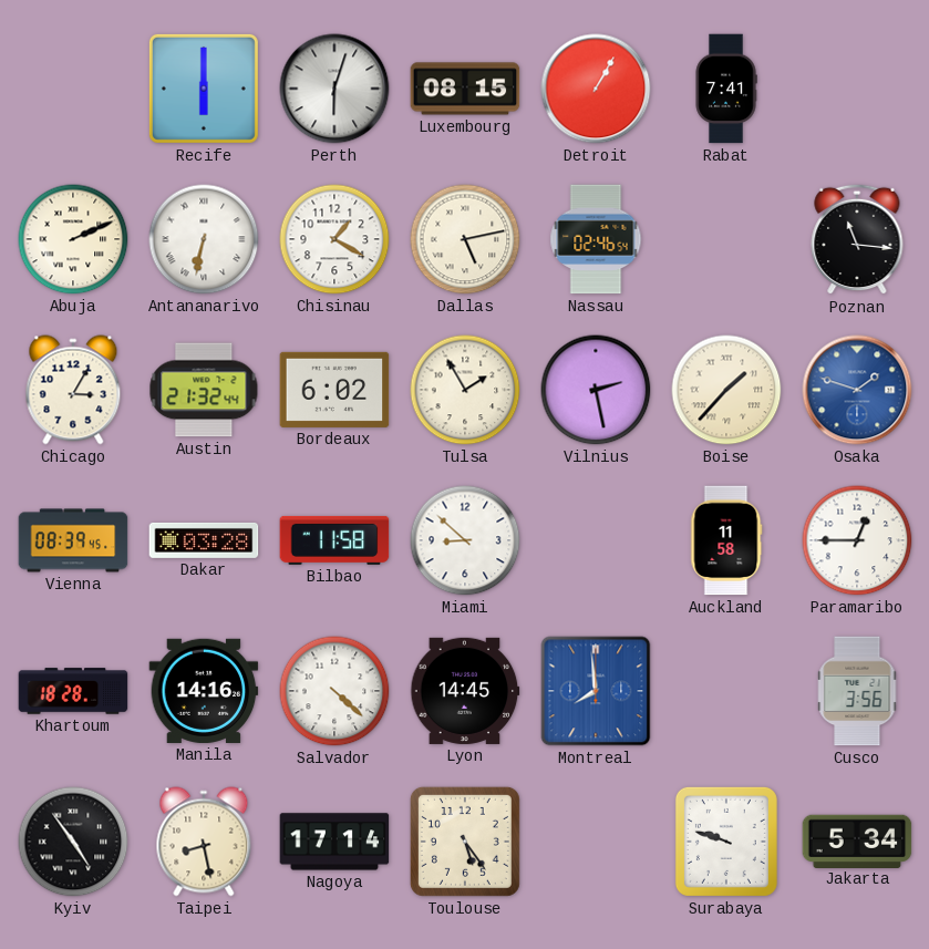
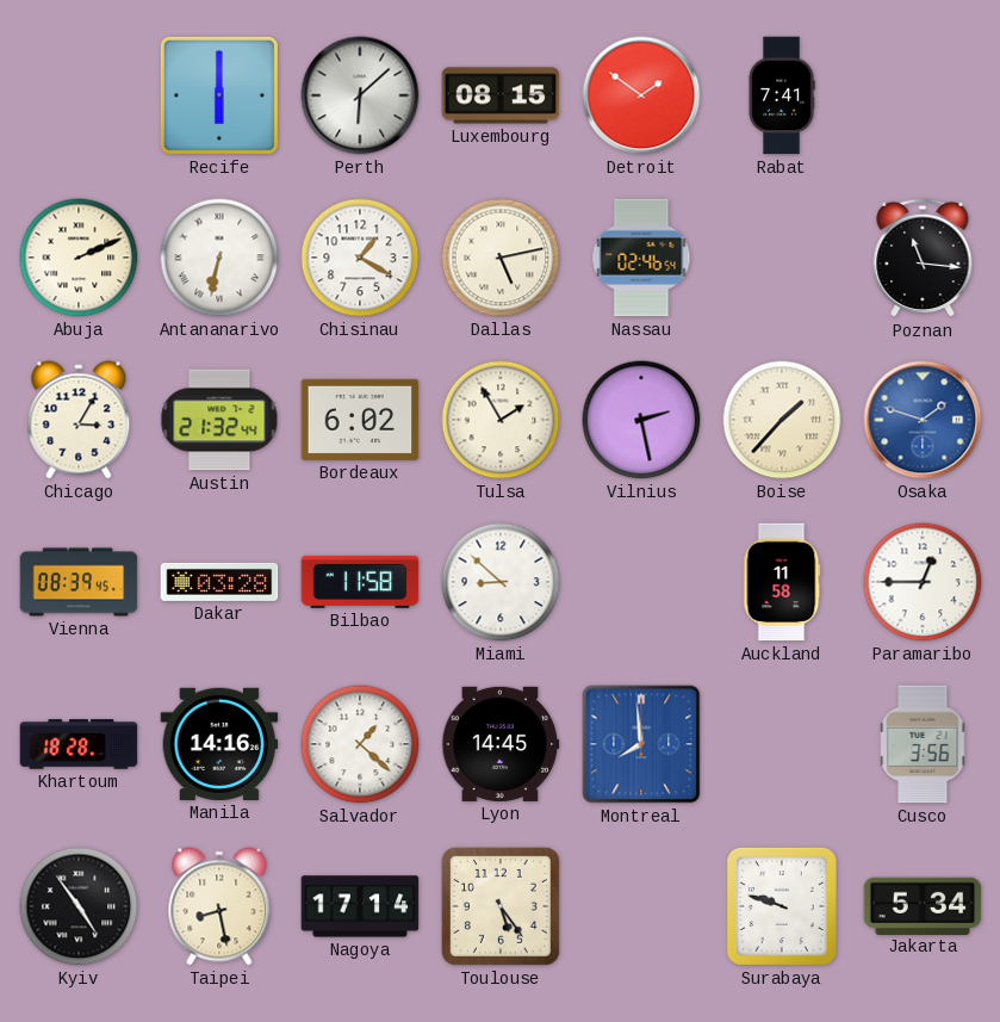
Perth: 6:03 -> 6:08
Detroit: 1:05 -> 1:51
Salvador: 4:22 -> 1:22
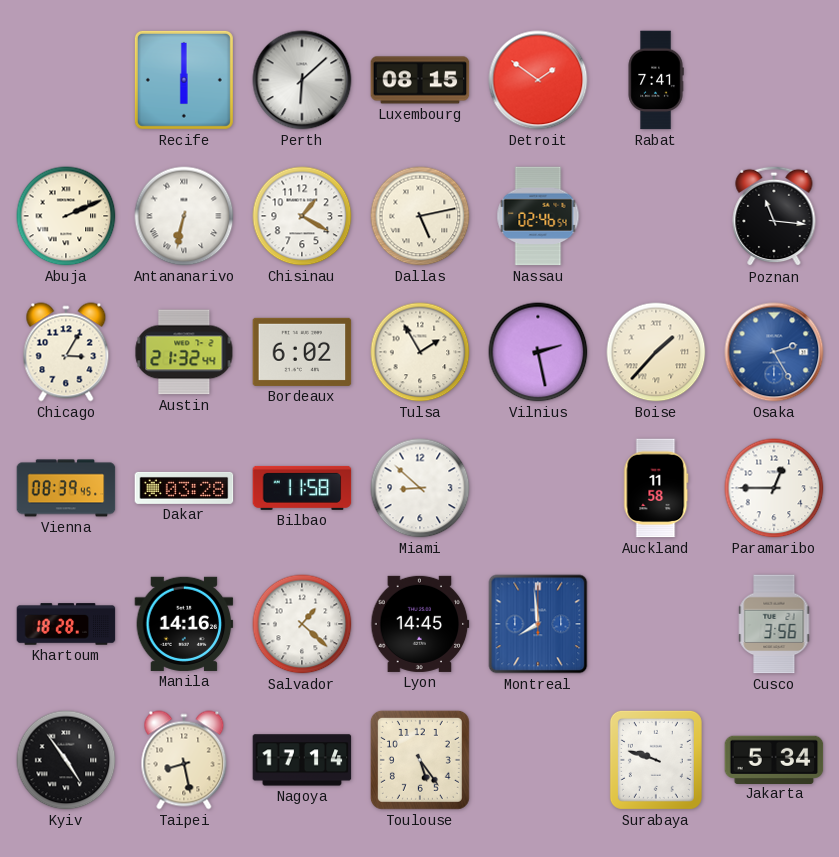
Osaka: 1:48 -> 2:25
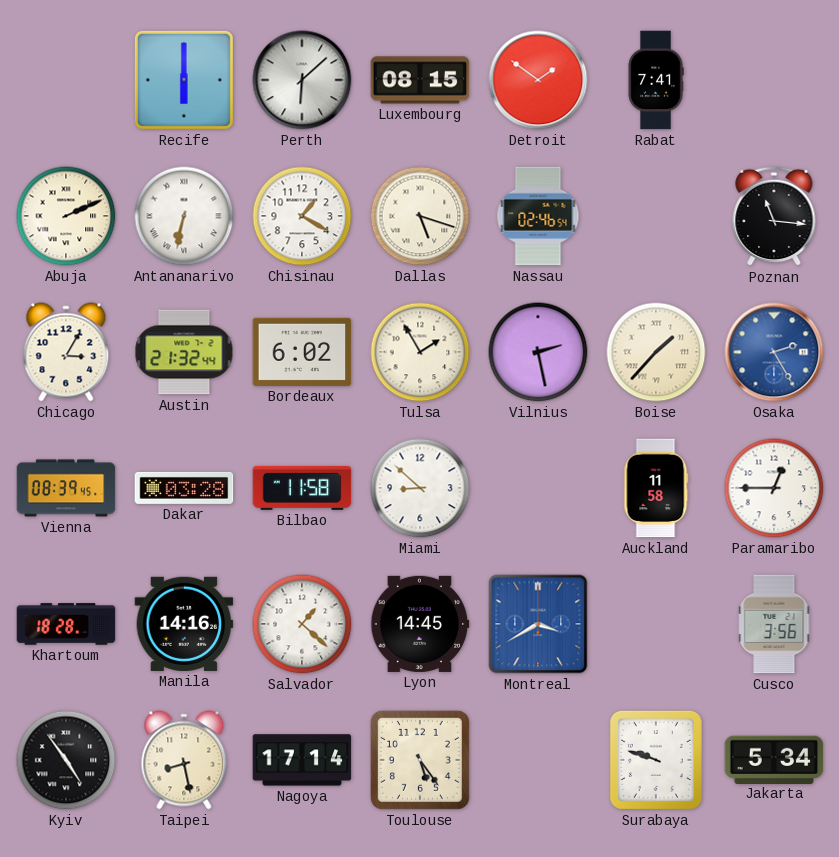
Dallas: 5:13 -> 5:18
Montreal: 7:59 -> 3:40
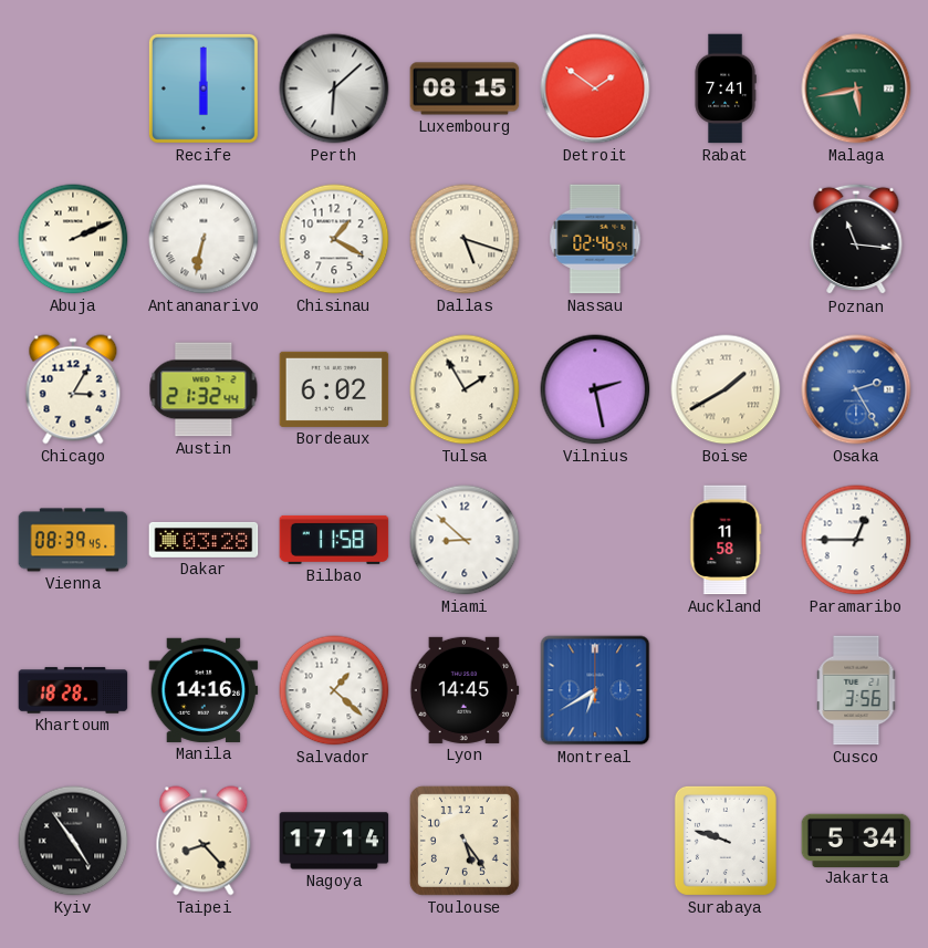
Malaga: none -> 5:43
Boise: 1:37 -> 1:40
Montreal: 3:40 -> 6:40
Taipei: 8:28 -> 8:23
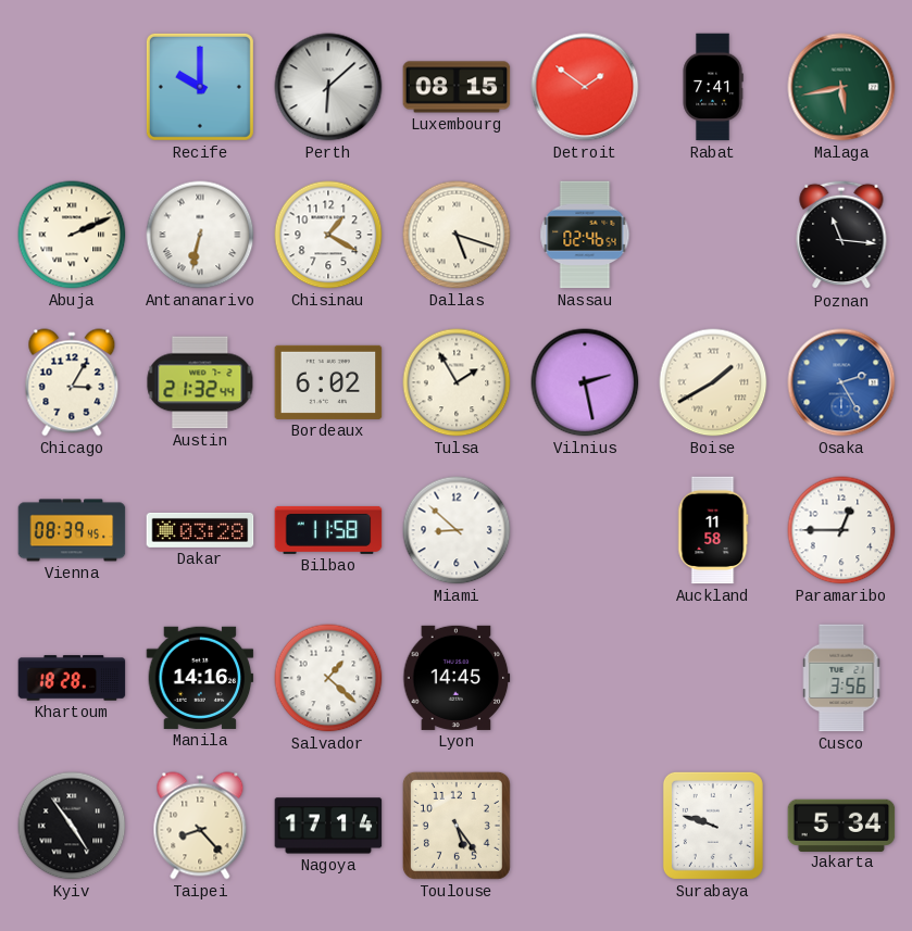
Recife: 6:00 -> 10:00
Montreal: 6:40 -> none
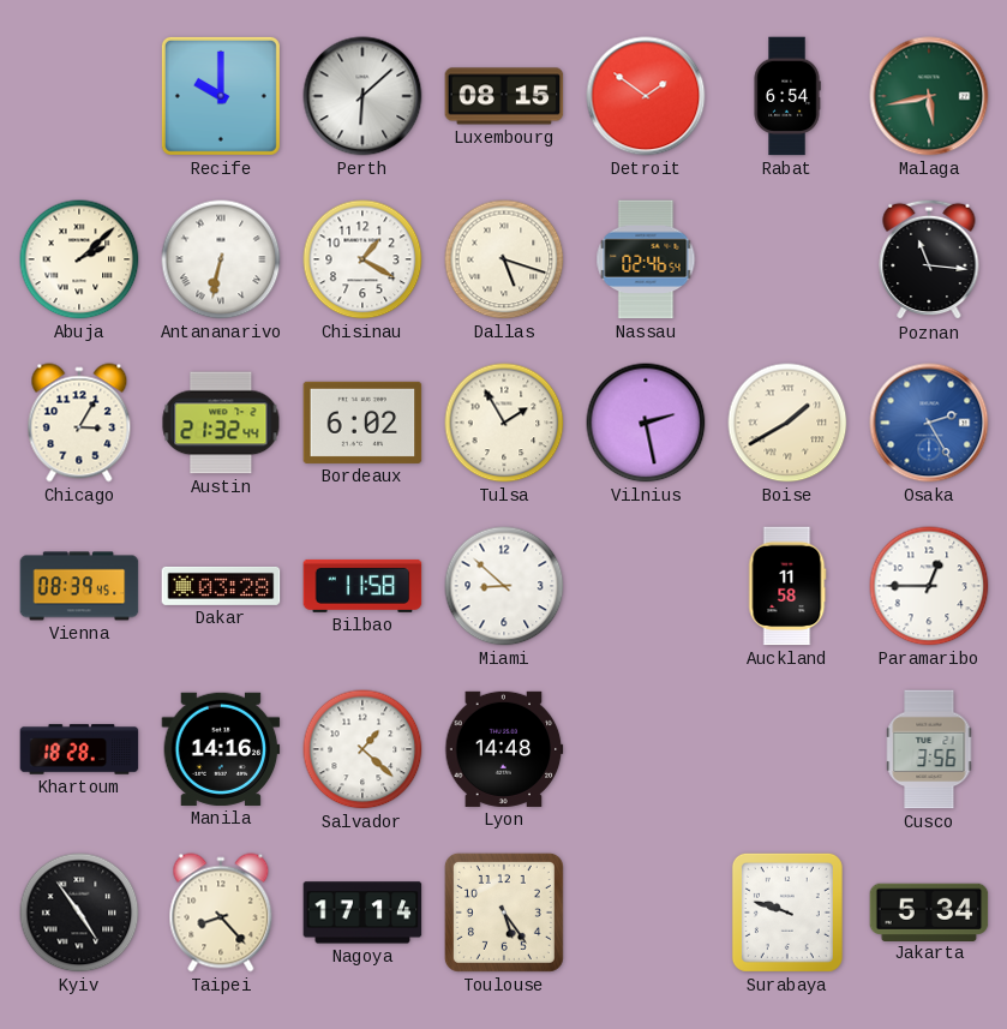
Rabat: 7:41 -> 6:54
Abuja: 2:11 -> 2:08
Lyon: 14:45 -> 14:48
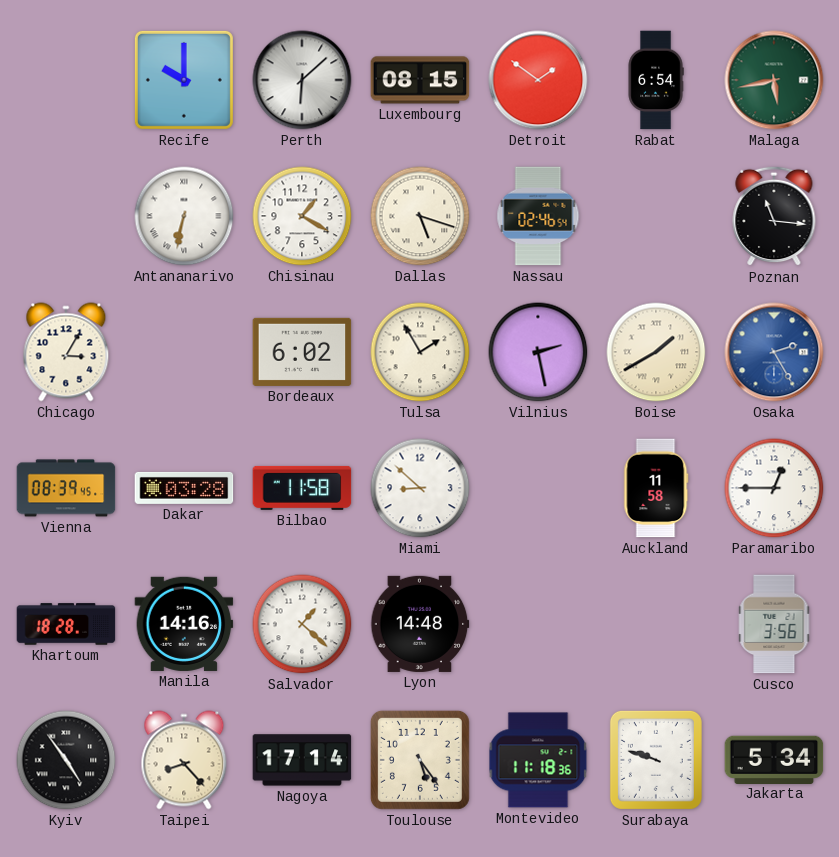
Abuja: 2:08 -> none
Austin: 21:32 -> none
Montevideo: none -> 11:18
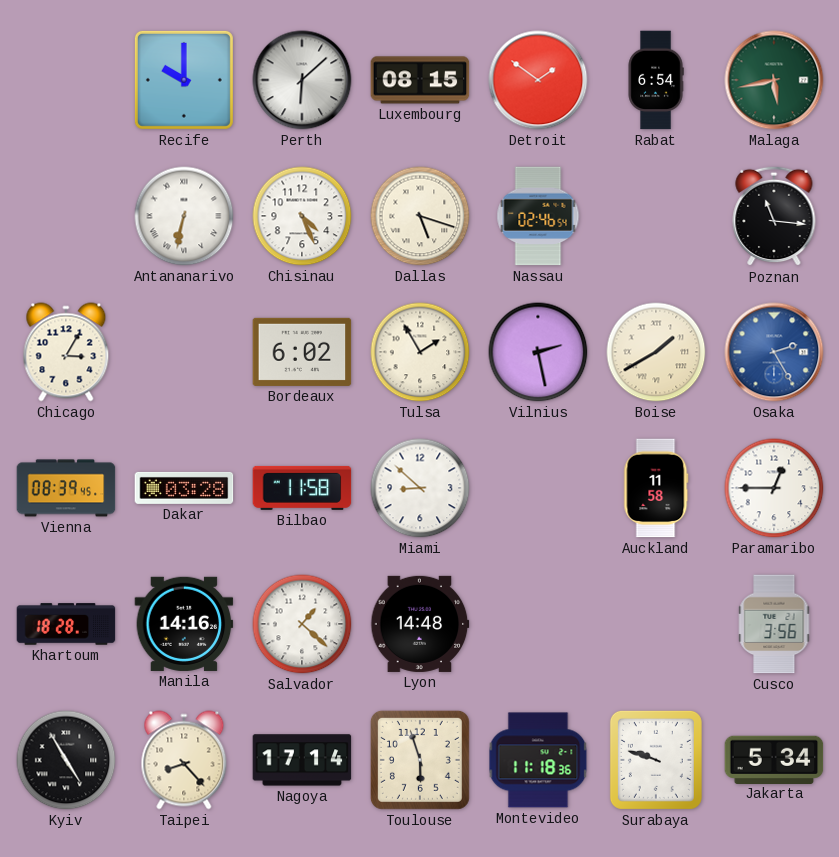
Chisinau: 1:20 -> 4:26
Kyiv: 4:54 -> 4:55
Toulouse: 5:24 -> 5:57
